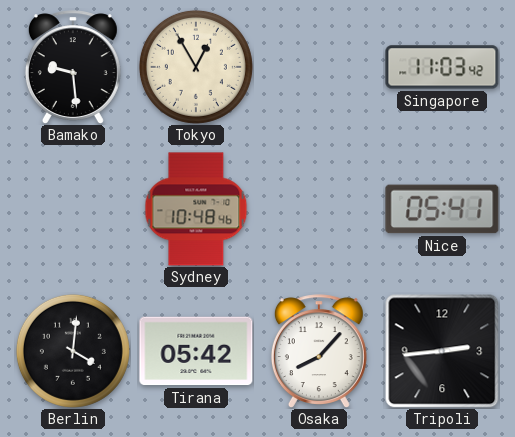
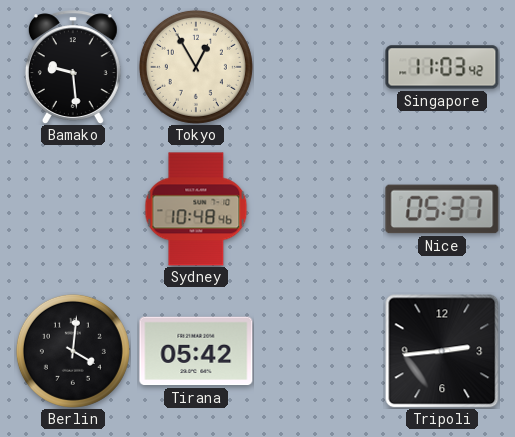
Nice: 05:41 -> 05:37
Osaka: 8:07 -> none
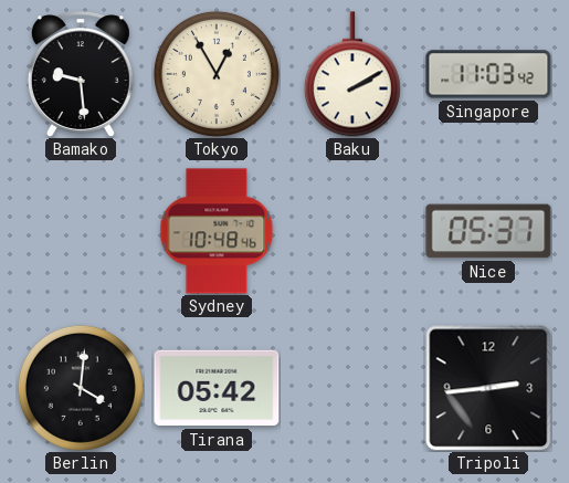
Baku: none -> 2:10
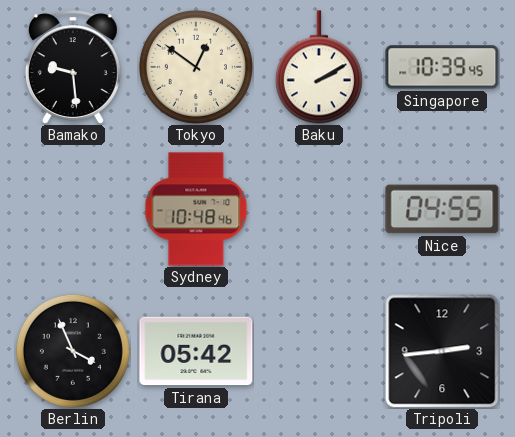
Tokyo: 12:55 -> 12:51
Singapore: 11:03 -> 10:39
Nice: 05:37 -> 04:55
Berlin: 4:01 -> 3:56
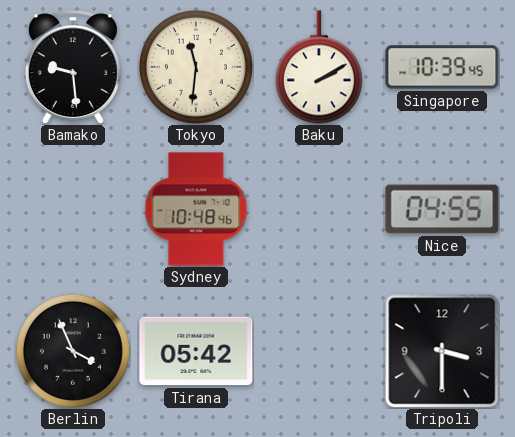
Tokyo: 12:51 -> 11:31
Tripoli: 2:44 -> 3:30
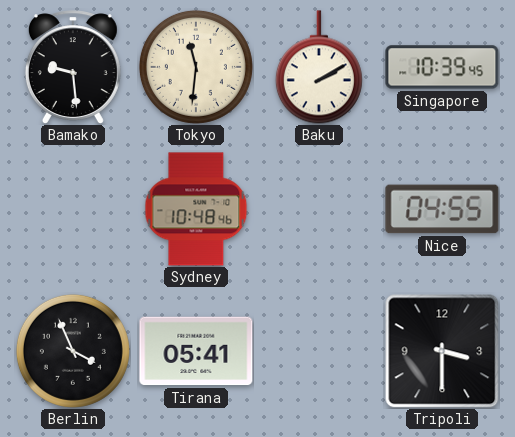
Tirana: 05:42 -> 05:41
